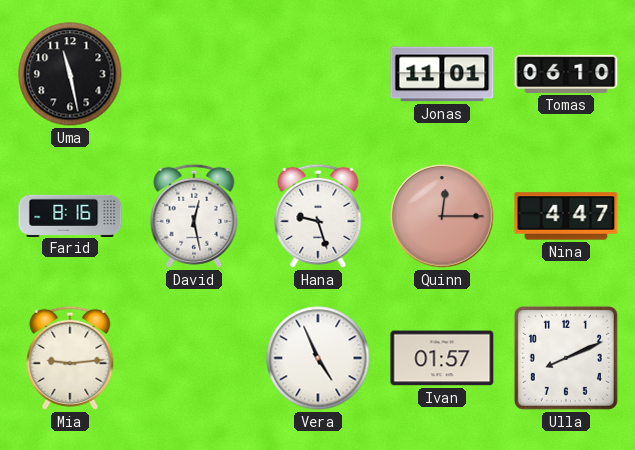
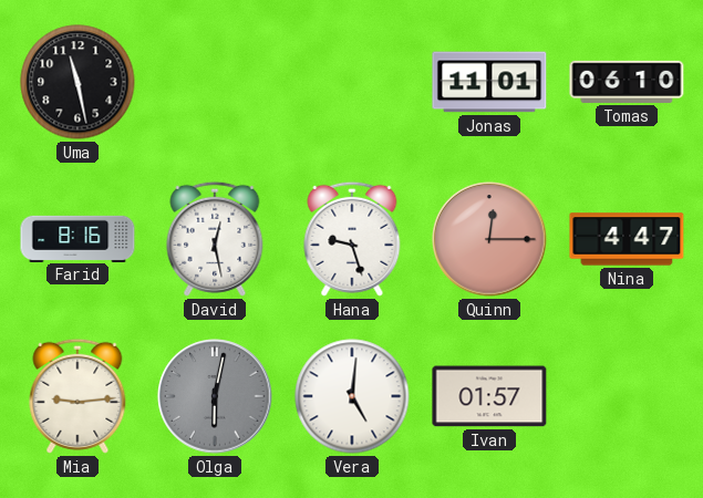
Olga: none -> 6:02
Vera: 4:56 -> 5:01
Ulla: 8:11 -> none
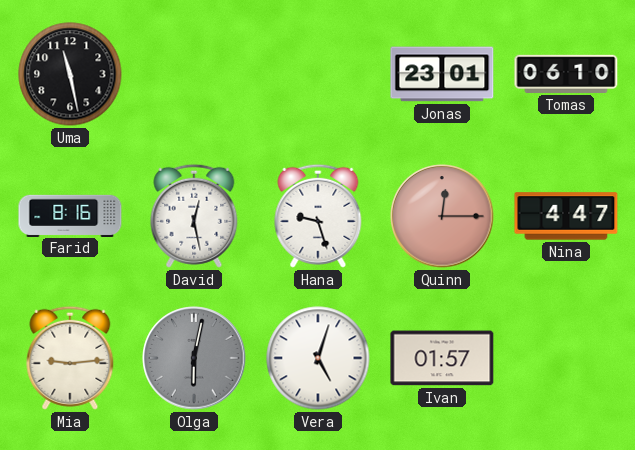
Jonas: 11:01 -> 23:01
Vera: 5:01 -> 5:03
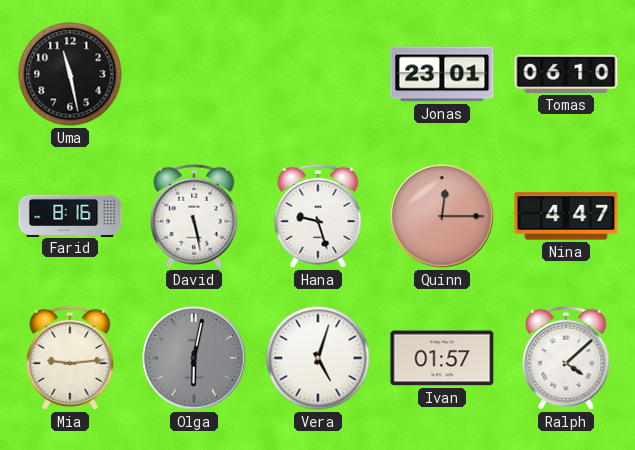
David: 12:28 -> 5:28
Ralph: none -> 4:08
